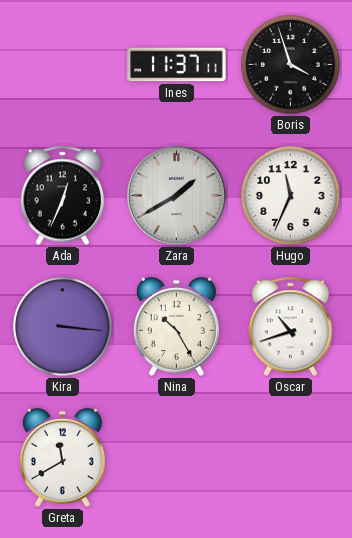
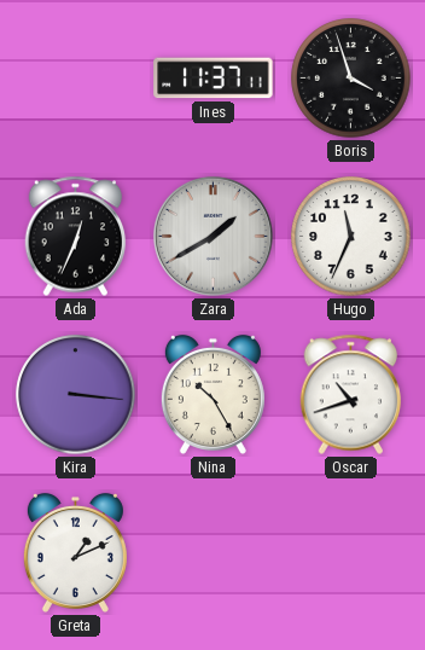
Greta: 11:40 -> 1:11
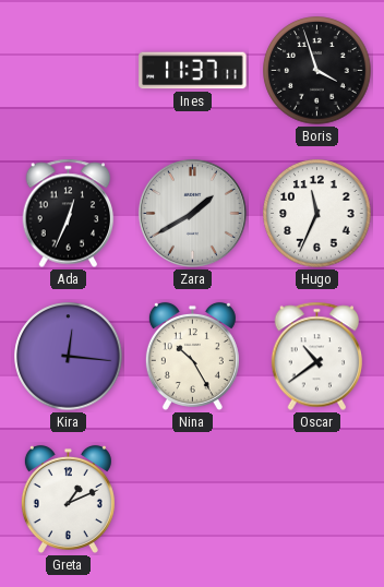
Kira: 3:16 -> 12:16
Oscar: 10:42 -> 10:39
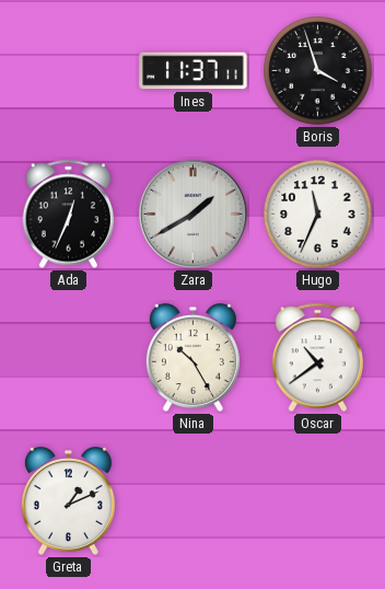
Kira: 12:16 -> none
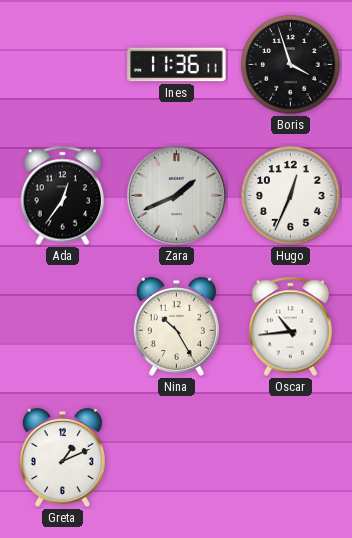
Ines: 11:37 -> 11:36
Ada: 12:34 -> 12:36
Zara: 1:40 -> 1:41
Hugo: 11:34 -> 12:34
Oscar: 10:39 -> 10:44
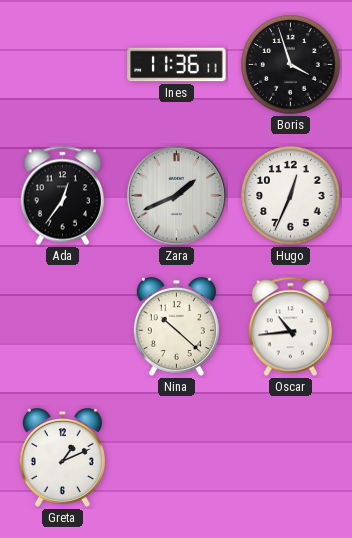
Nina: 10:25 -> 10:22
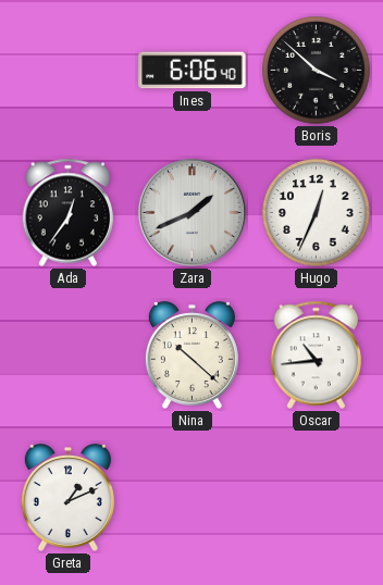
Ines: 11:36 -> 6:06
Boris: 3:57 -> 3:52
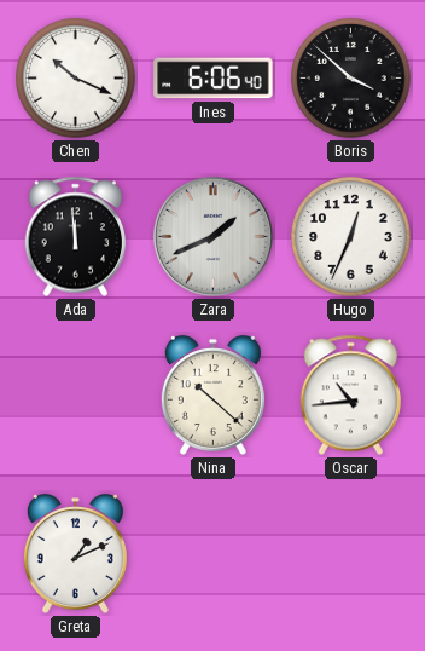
Chen: none -> 10:19
Ada: 12:36 -> 11:59
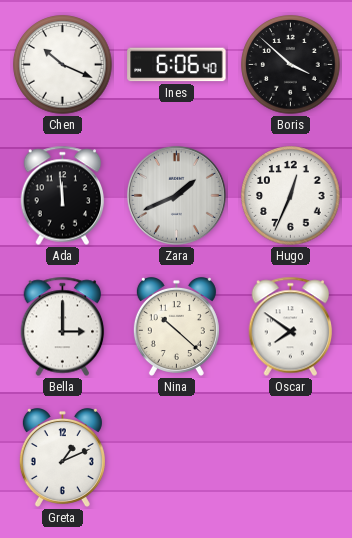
Bella: none -> 3:00
Oscar: 10:44 -> 7:51
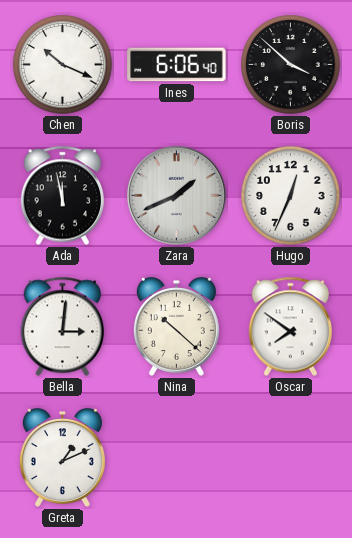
Ada: 11:59 -> 11:58
Bella: 3:00 -> 3:01
